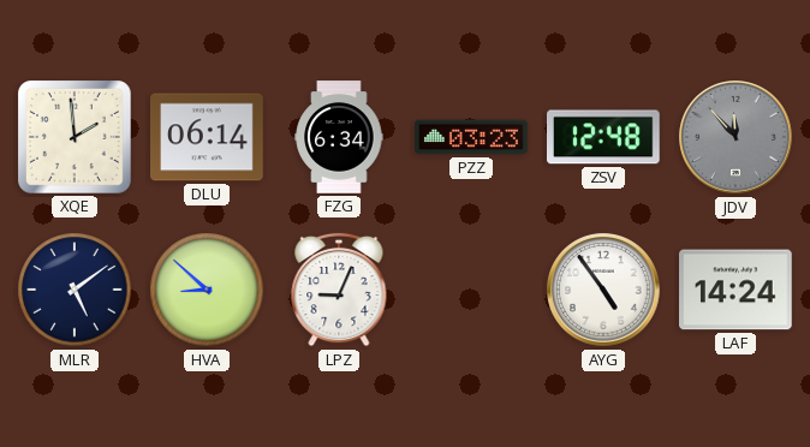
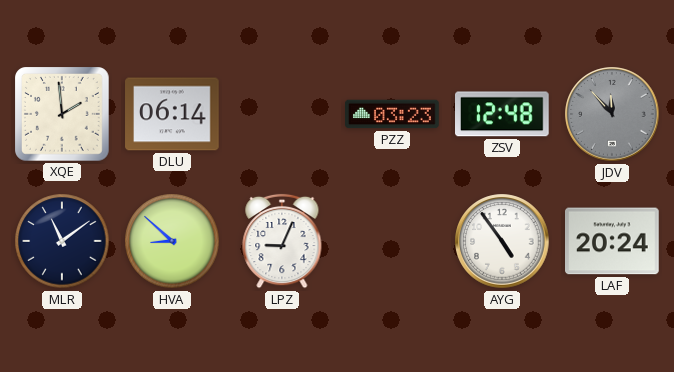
FZG: 6:34 -> none
MLR: 5:09 -> 11:09
LAF: 14:24 -> 20:24
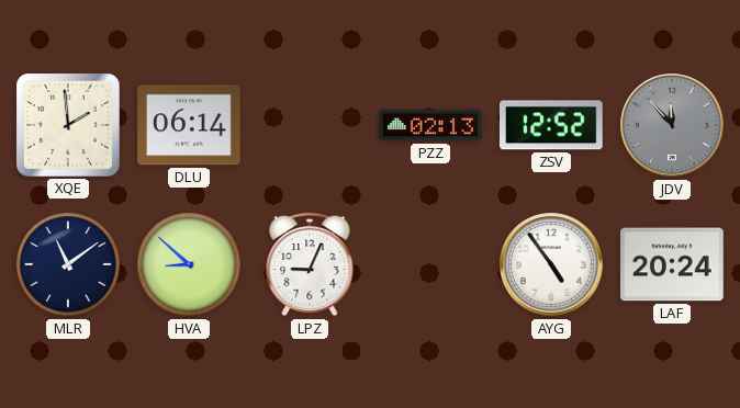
PZZ: 03:23 -> 02:13
ZSV: 12:48 -> 12:52
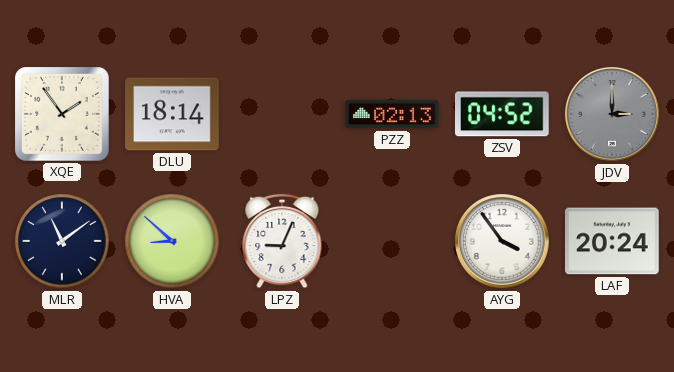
XQE: 1:59 -> 1:54
DLU: 06:14 -> 18:14
ZSV: 12:52 -> 04:52
JDV: 11:53 -> 3:00
AYG: 4:54 -> 3:54
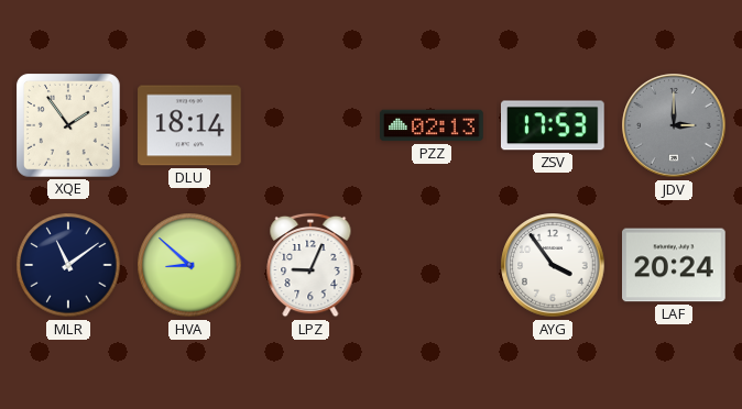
ZSV: 04:52 -> 17:53
